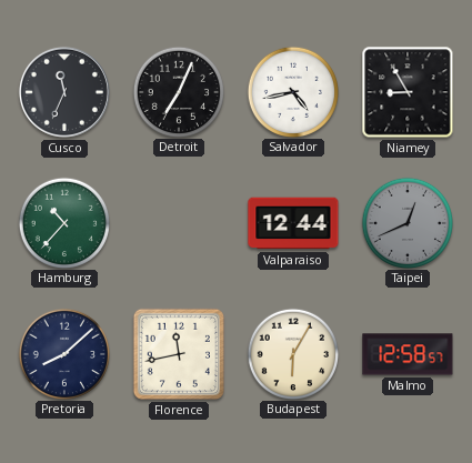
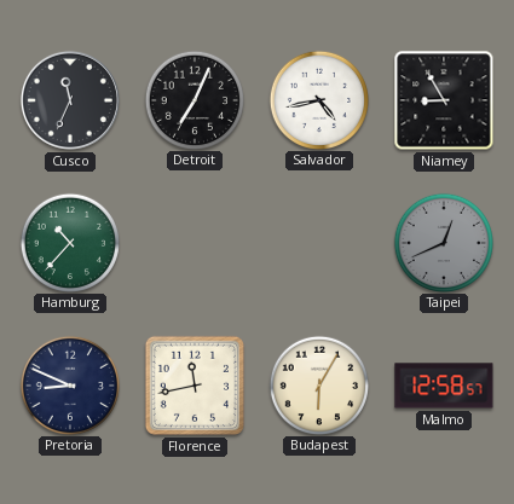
Valparaiso: 12:44 -> none
Pretoria: 8:08 -> 8:49
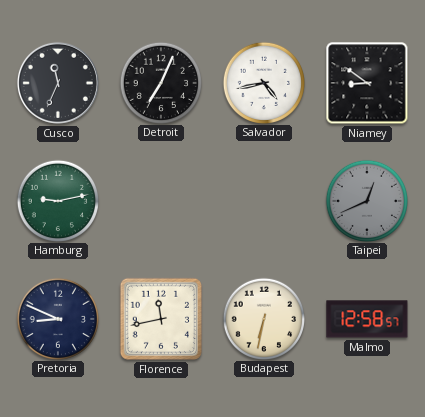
Niamey: 8:55 -> 8:51
Hamburg: 10:37 -> 9:13
Budapest: 6:05 -> 6:32
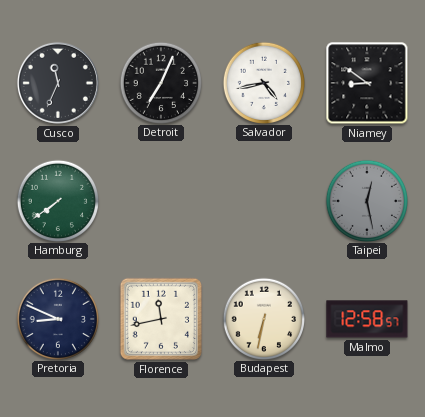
Hamburg: 9:13 -> 7:39
Taipei: 12:41 -> 12:28
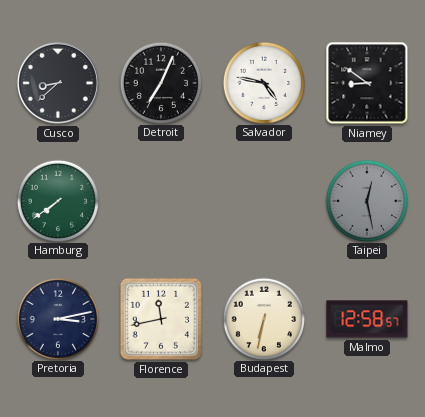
Cusco: 11:34 -> 8:38
Salvador: 4:43 -> 4:47
Pretoria: 8:49 -> 3:13
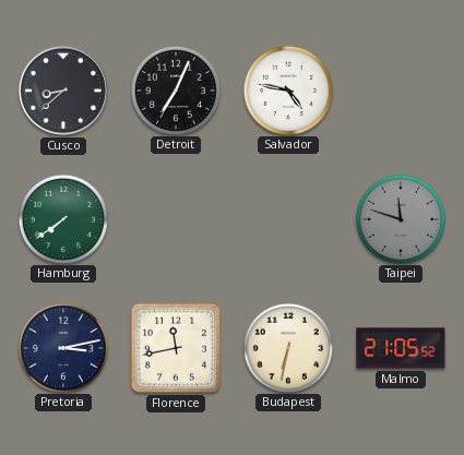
Niamey: 8:51 -> none
Taipei: 12:28 -> 11:48
Malmo: 12:58 -> 21:05
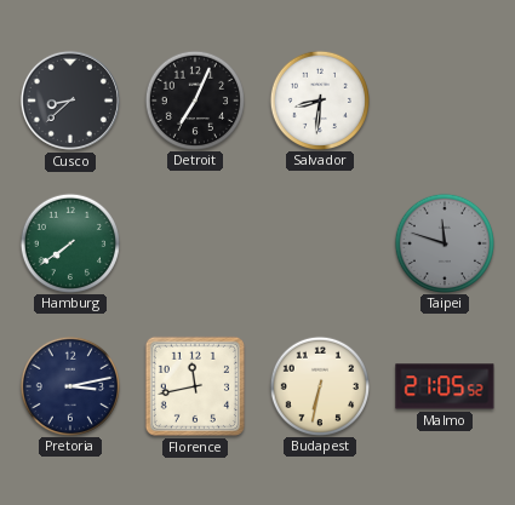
Salvador: 4:47 -> 8:31
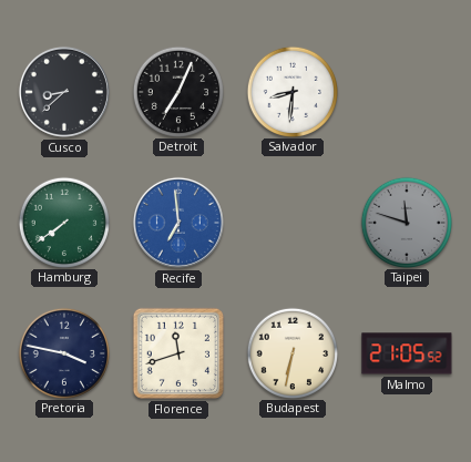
Recife: none -> 6:59
Pretoria: 3:13 -> 3:47
Florence: 11:43 -> 11:42
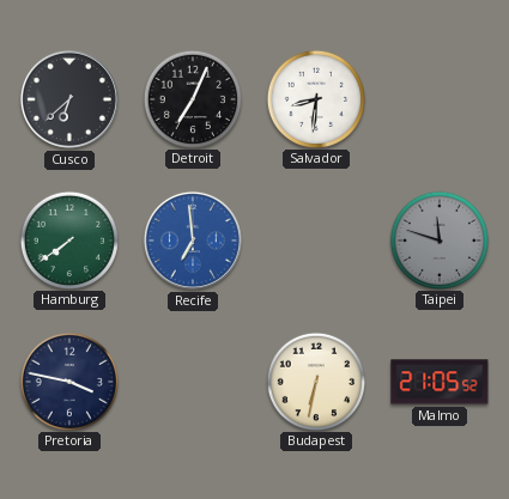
Cusco: 8:38 -> 6:38
Florence: 11:42 -> none
